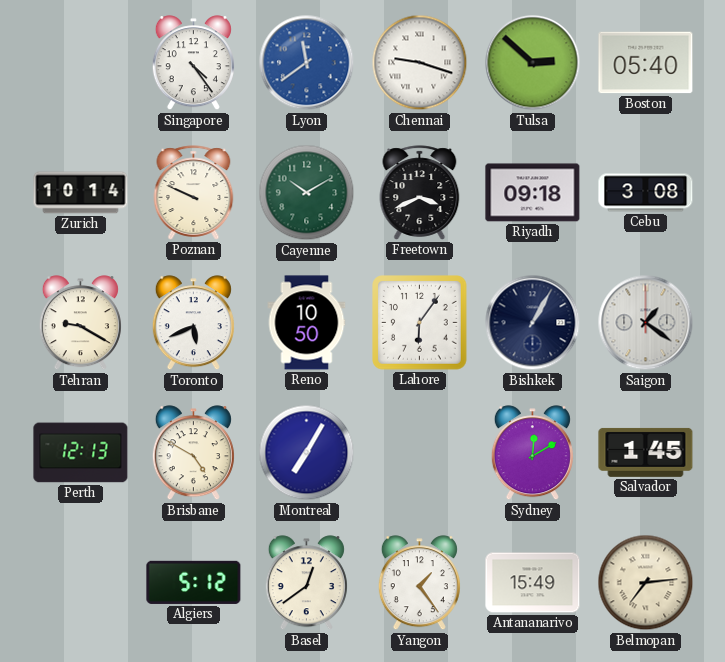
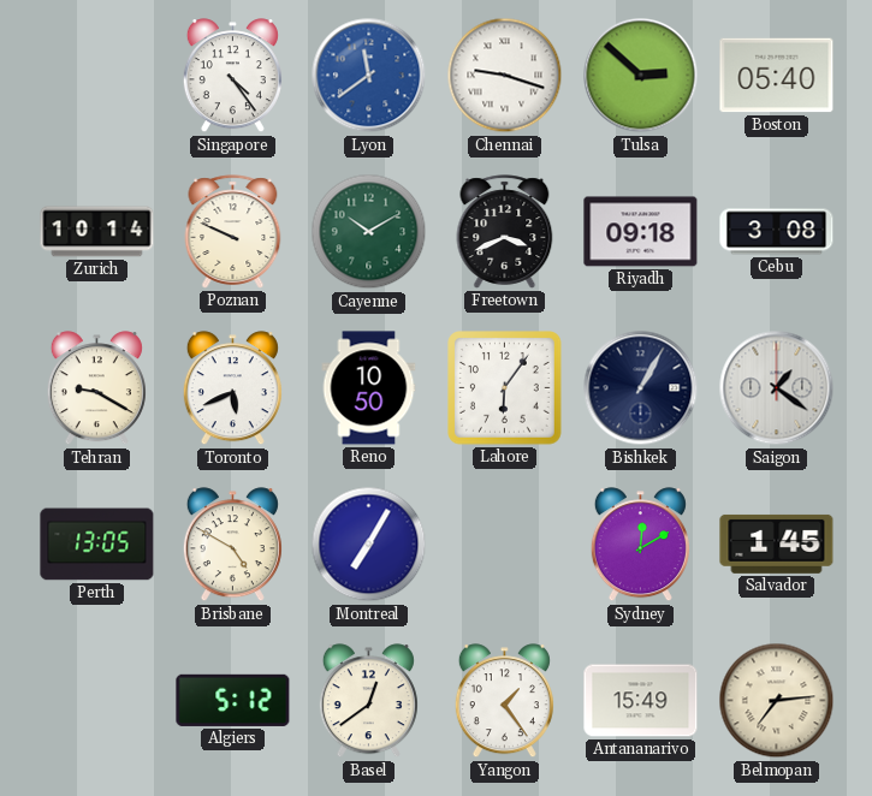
Perth: 12:13 -> 13:05
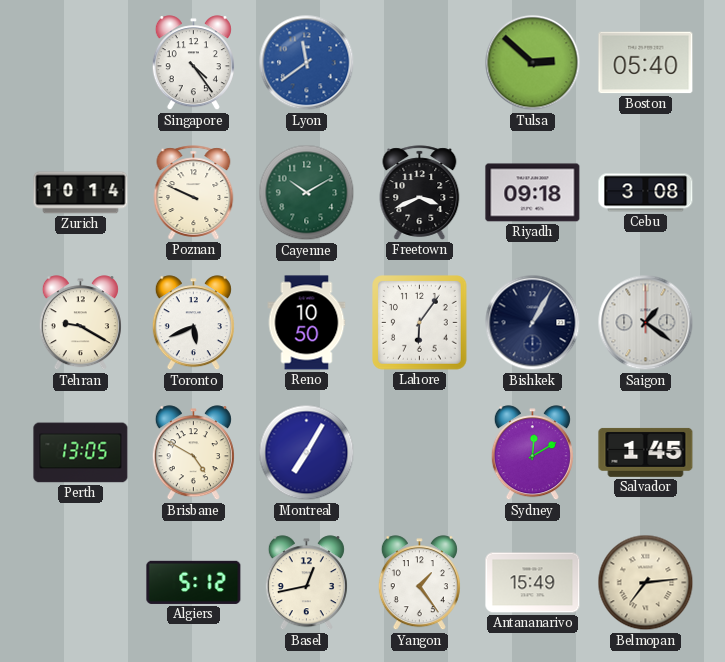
Chennai: 9:18 -> none
Basel: 12:39 -> 12:43
